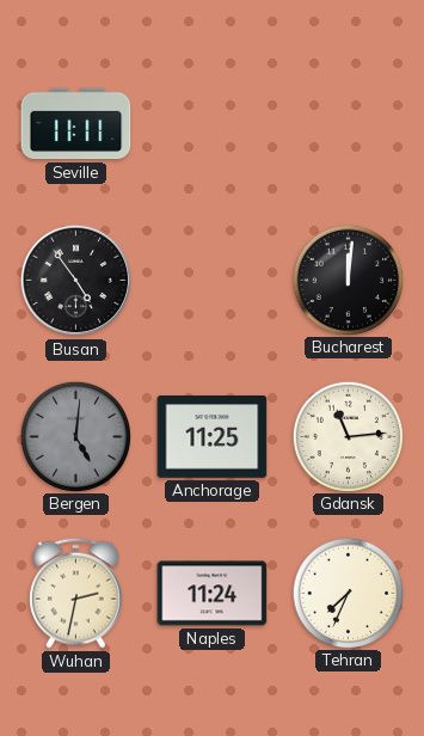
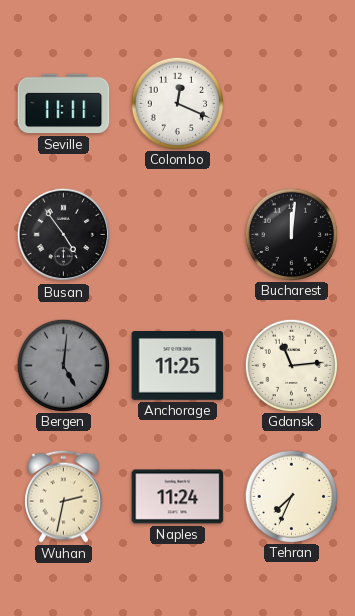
Colombo: none -> 12:19
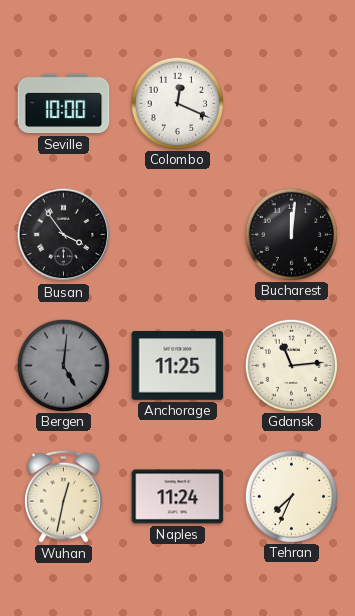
Seville: 11:11 -> 10:00
Busan: 4:54 -> 3:54
Wuhan: 2:32 -> 12:32
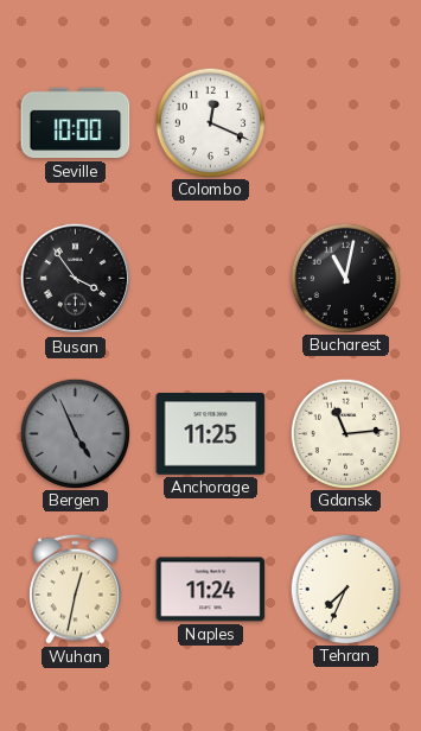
Bucharest: 12:01 -> 11:02
Bergen: 5:01 -> 4:56
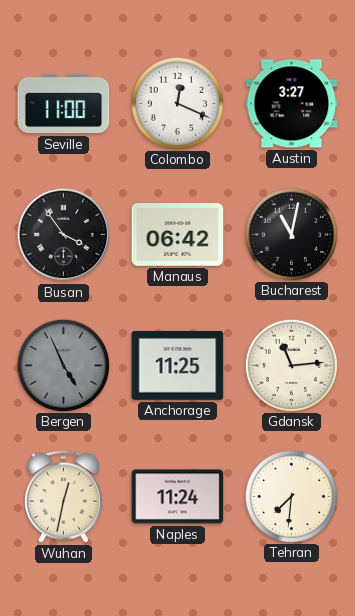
Seville: 10:00 -> 11:00
Austin: none -> 3:27
Manaus: none -> 06:42
Tehran: 7:34 -> 7:31
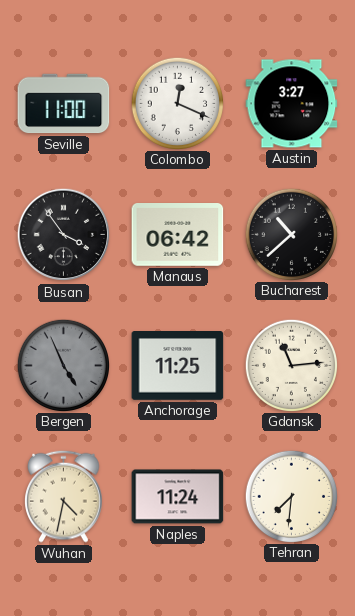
Bucharest: 11:02 -> 10:38
Wuhan: 12:32 -> 4:32
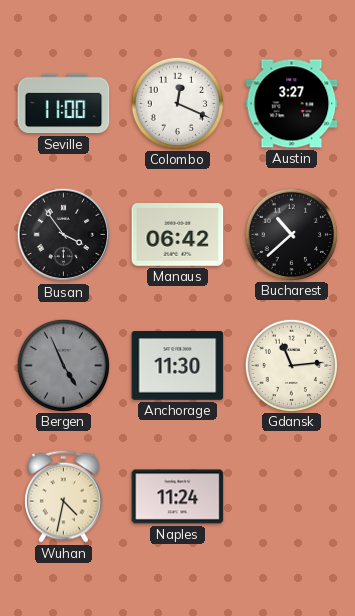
Anchorage: 11:25 -> 11:30
Tehran: 7:31 -> none
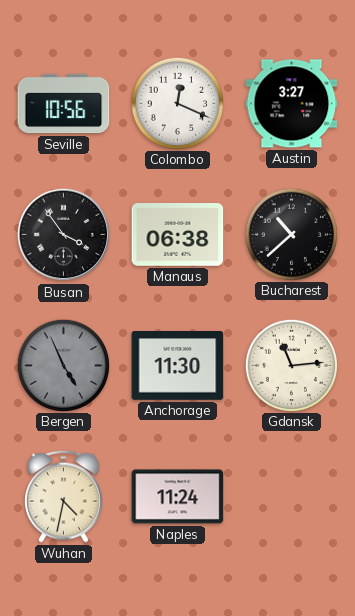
Seville: 11:00 -> 10:56
Manaus: 06:42 -> 06:38
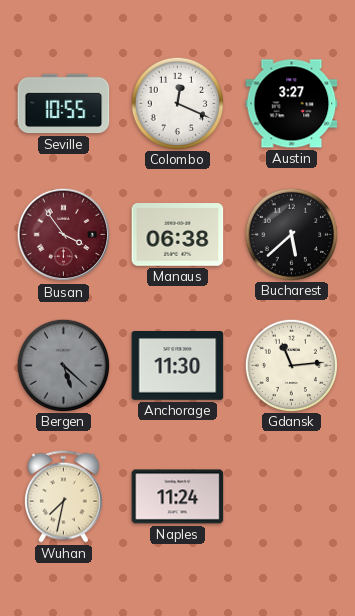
Seville: 10:56 -> 10:55
Busan dial: black -> burgundy
Bucharest: 10:38 -> 5:38
Bergen: 4:56 -> 5:22
Wuhan: 4:32 -> 7:32
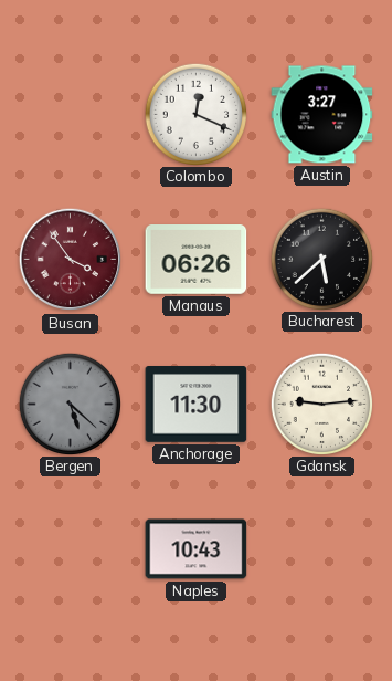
Seville: 10:55 -> none
Manaus: 06:38 -> 06:26
Gdansk: 11:14 -> 9:14
Wuhan: 7:32 -> none
Naples: 11:24 -> 10:43
